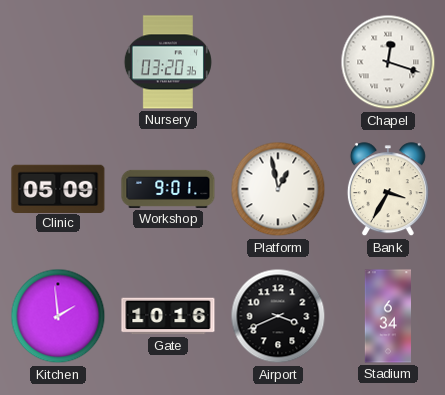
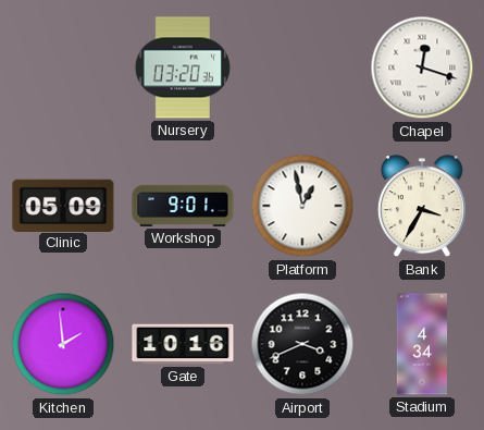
Stadium: 6:34 -> 4:34
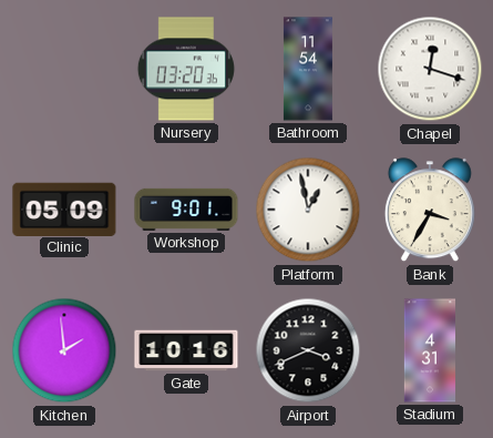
Bathroom: none -> 11:54
Stadium: 4:34 -> 4:31
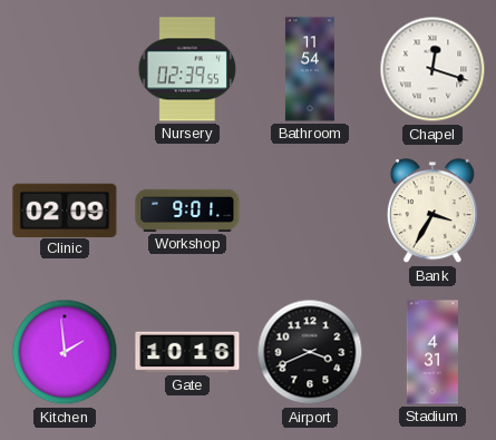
Nursery: 03:20 -> 02:39
Clinic: 05:09 -> 02:09
Platform: 12:58 -> none
